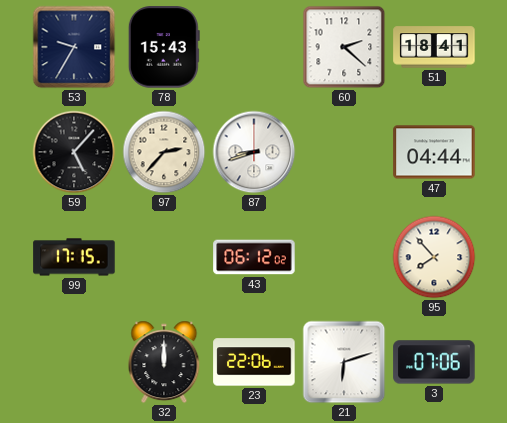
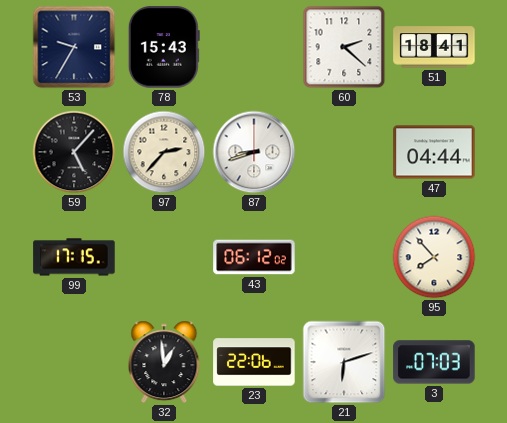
32: 12:00 -> 12:59
3: 07:06 -> 07:03
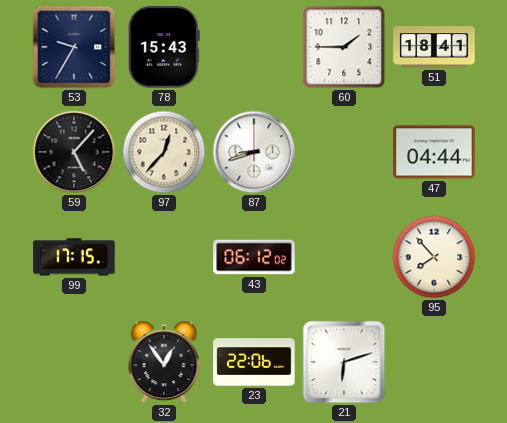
60: 2:22 -> 1:45
97: 2:37 -> 12:37
32: 12:59 -> 12:54
3: 07:03 -> none
